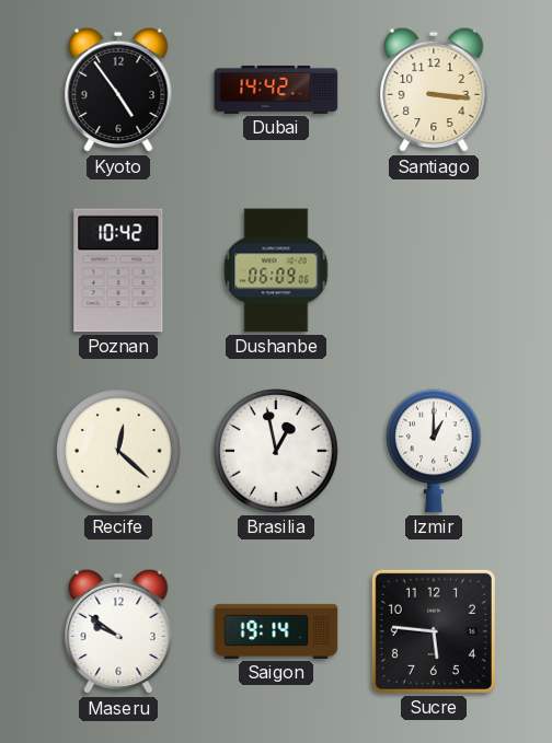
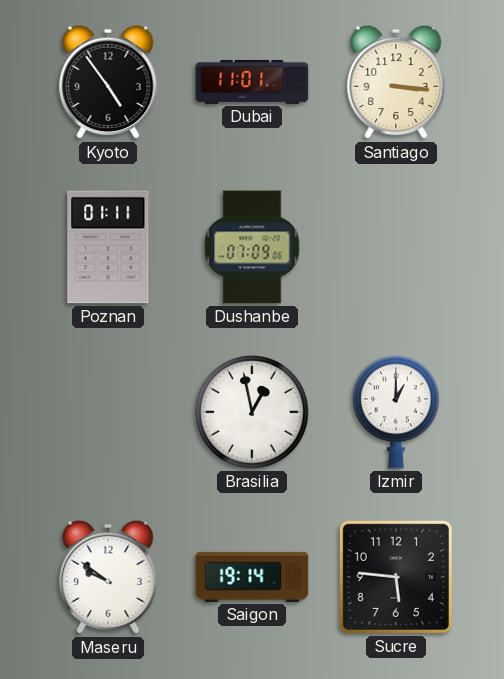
Dubai: 14:42 -> 11:01
Poznan: 10:42 -> 01:11
Dushanbe: 06:09 -> 07:09
Recife: 12:22 -> none
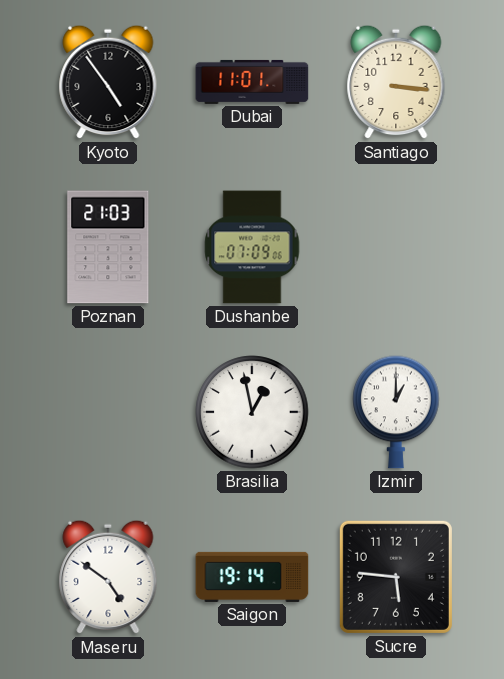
Poznan: 01:11 -> 21:03
Maseru: 9:51 -> 4:51
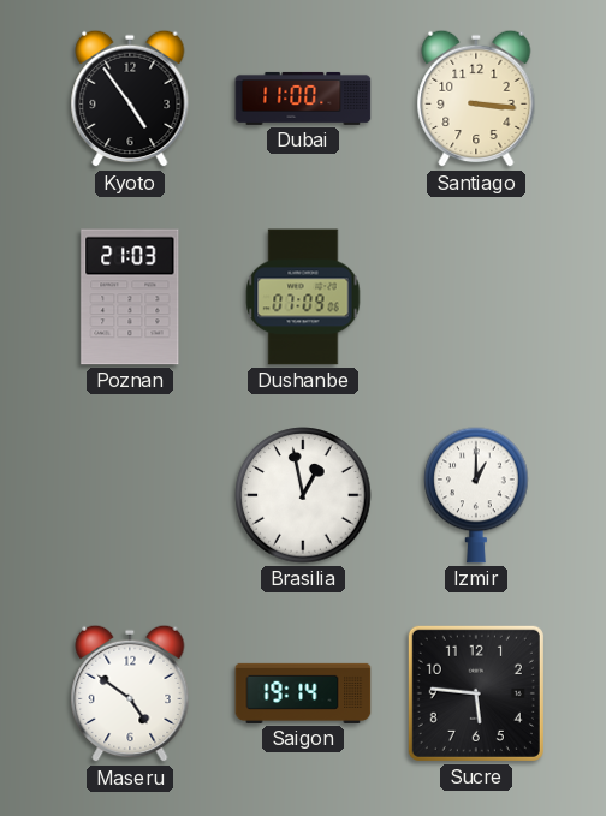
Dubai: 11:01 -> 11:00
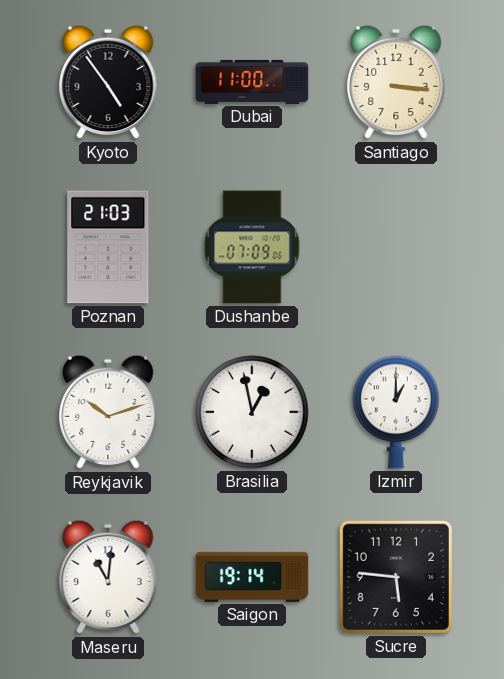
Reykjavik: none -> 10:12
Maseru: 4:51 -> 11:01
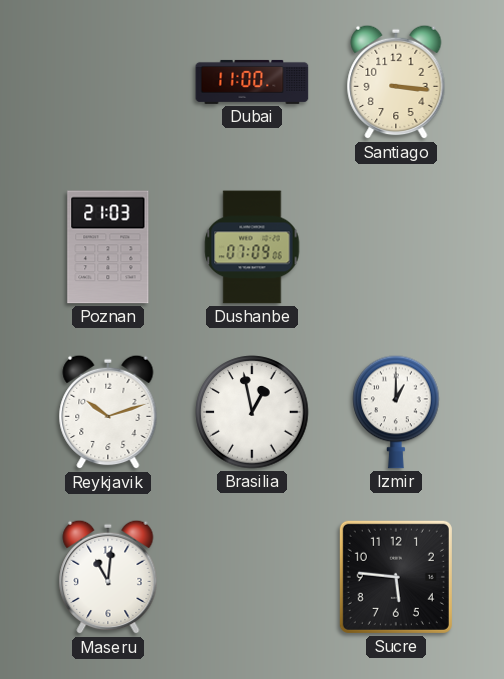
Kyoto: 4:54 -> none
Saigon: 19:14 -> none
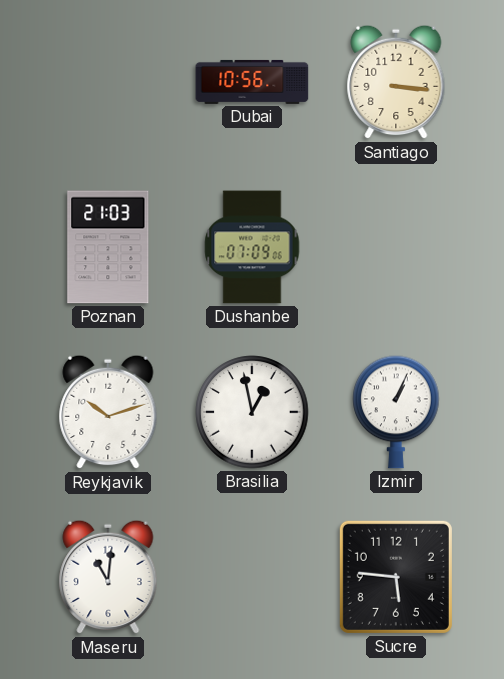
Dubai: 11:00 -> 10:56
Izmir: 1:00 -> 1:04
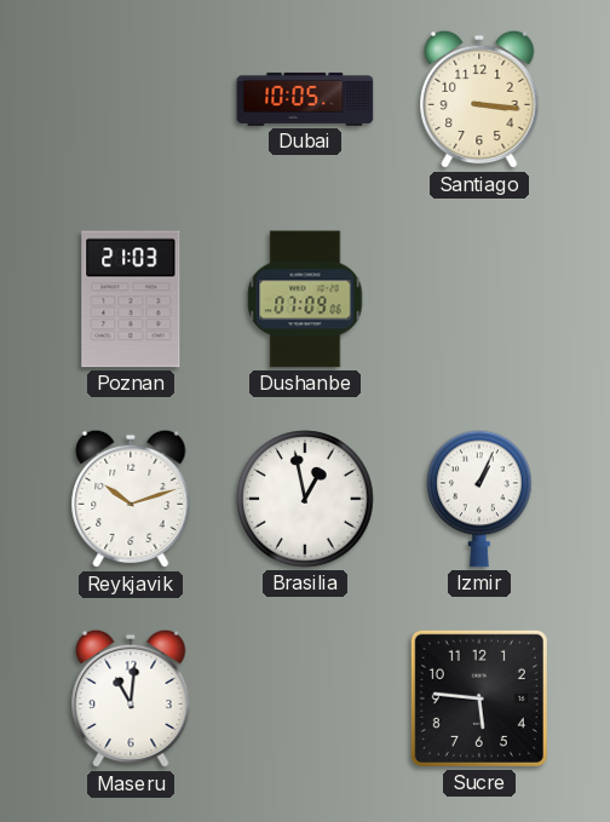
Dubai: 10:56 -> 10:05
